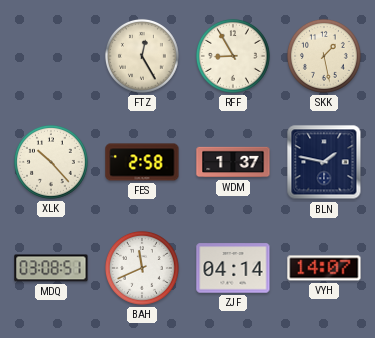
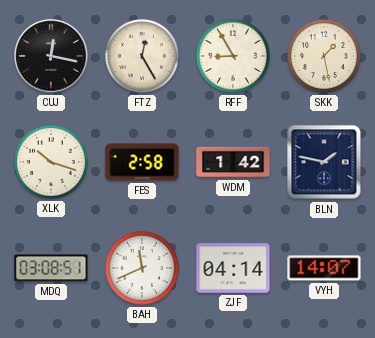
CUJ: none -> 12:17
XLK: 10:23 -> 10:18
WDM: 1:37 -> 1:42
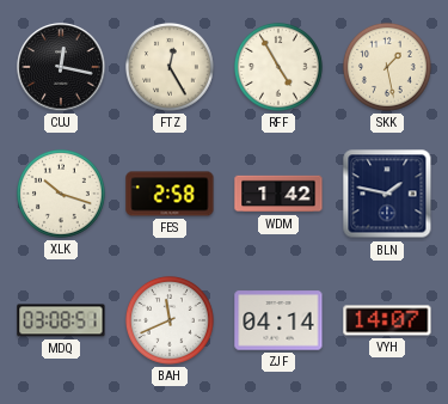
RFF: 8:55 -> 4:55
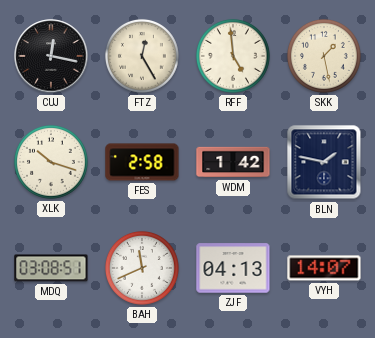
RFF: 4:55 -> 4:59
ZJF: 04:14 -> 04:13
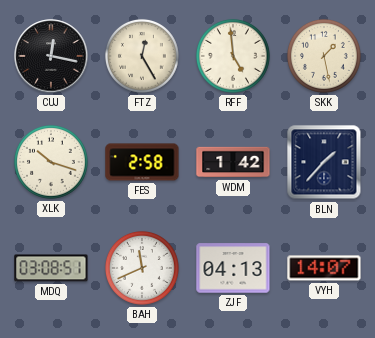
BLN: 1:47 -> 1:37
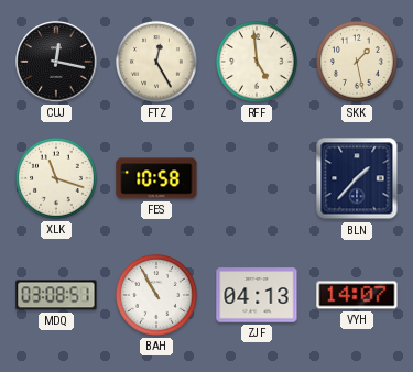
XLK: 10:18 -> 11:18
FES: 2:58 -> 10:58
WDM: 1:42 -> none
BAH: 11:41 -> 10:55
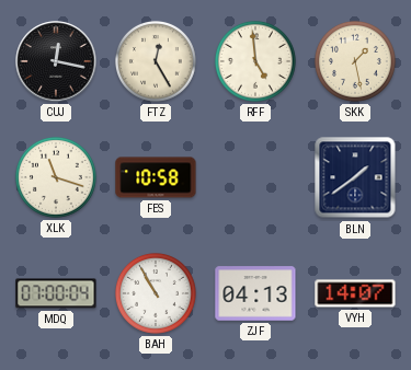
BLN: 1:37 -> 1:39
MDQ: 03:08 -> 07:00
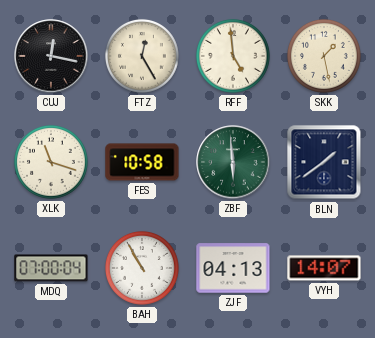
ZBF: none -> 5:59
